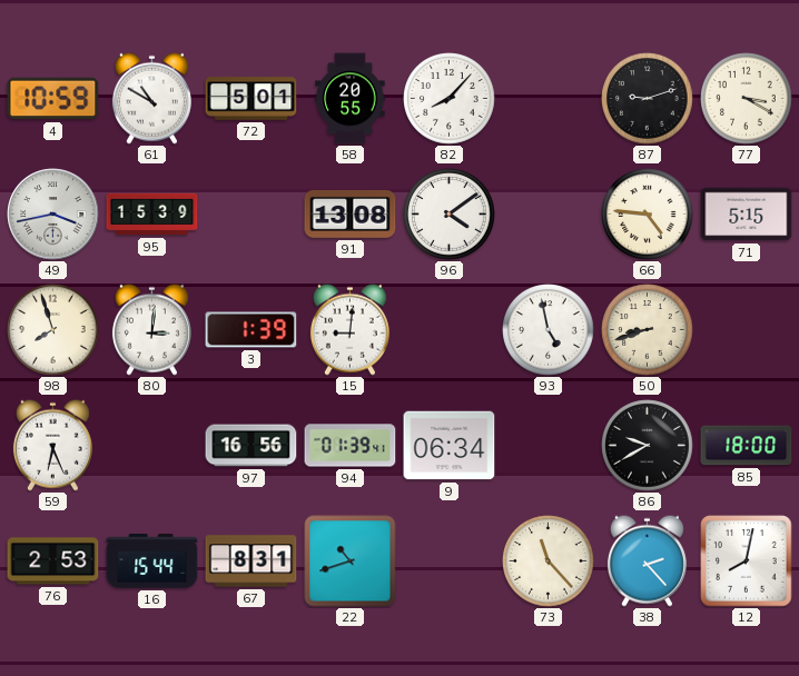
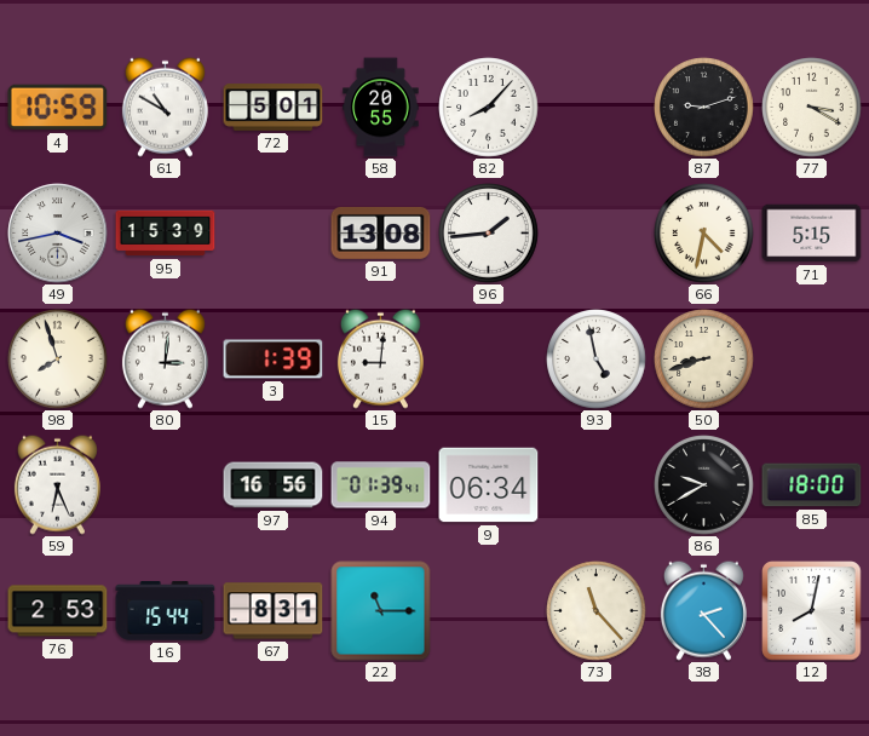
96: 4:09 -> 1:44
66: 4:46 -> 4:32
22: 10:42 -> 11:15
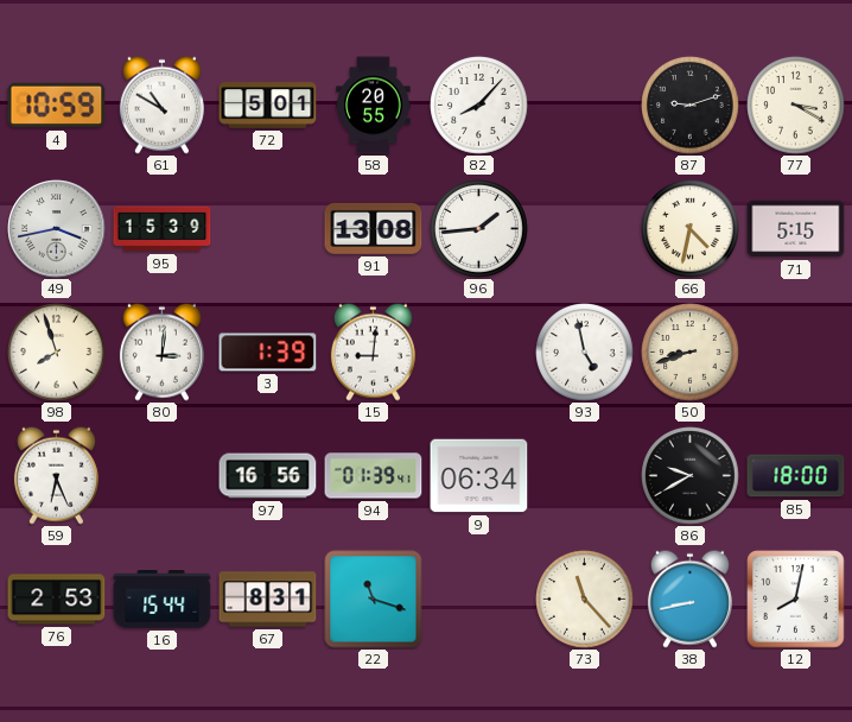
22: 11:15 -> 11:18
38: 2:23 -> 8:43
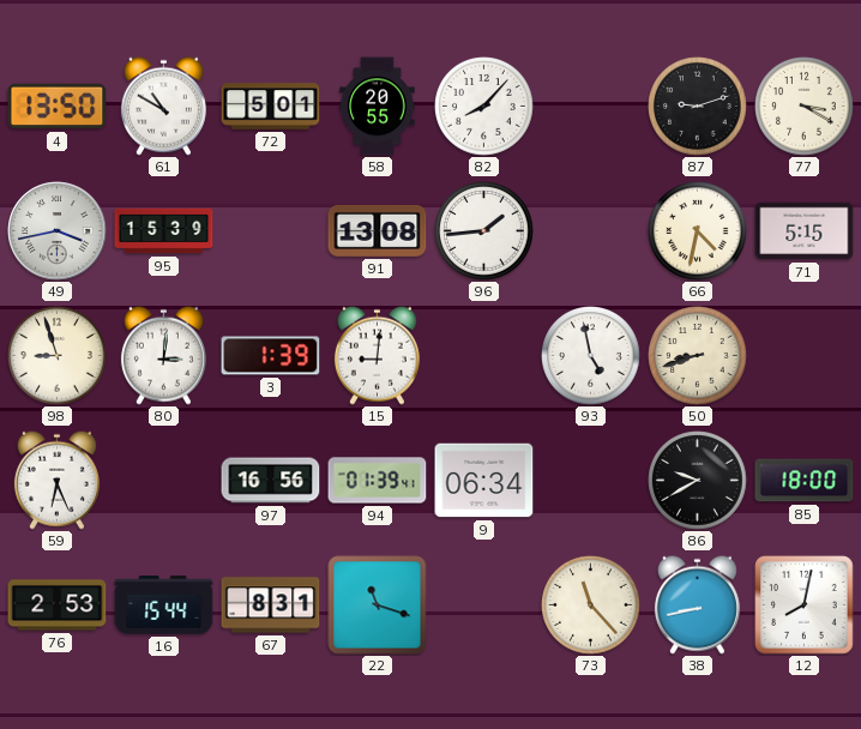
4: 10:59 -> 13:50
98: 7:57 -> 8:57
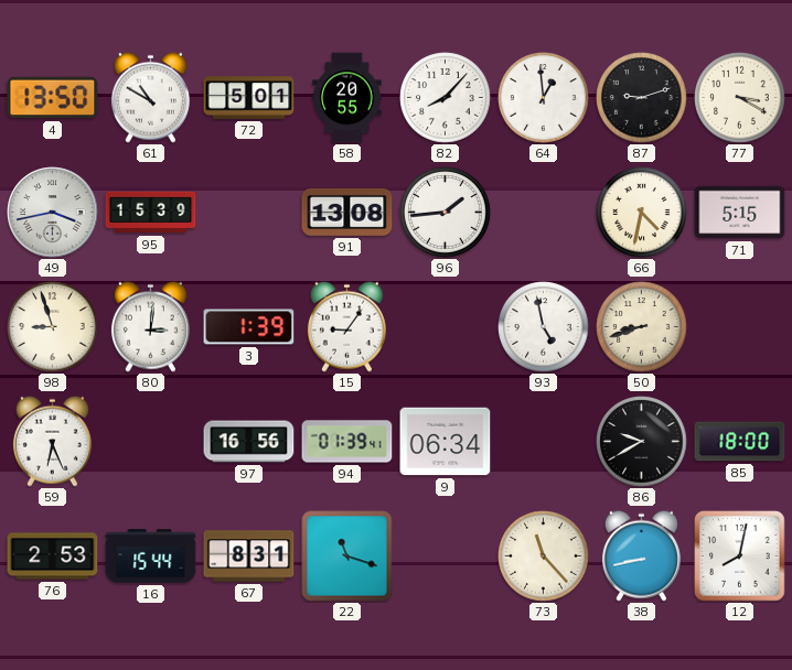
64: none -> 12:59
15: 9:01 -> 9:06
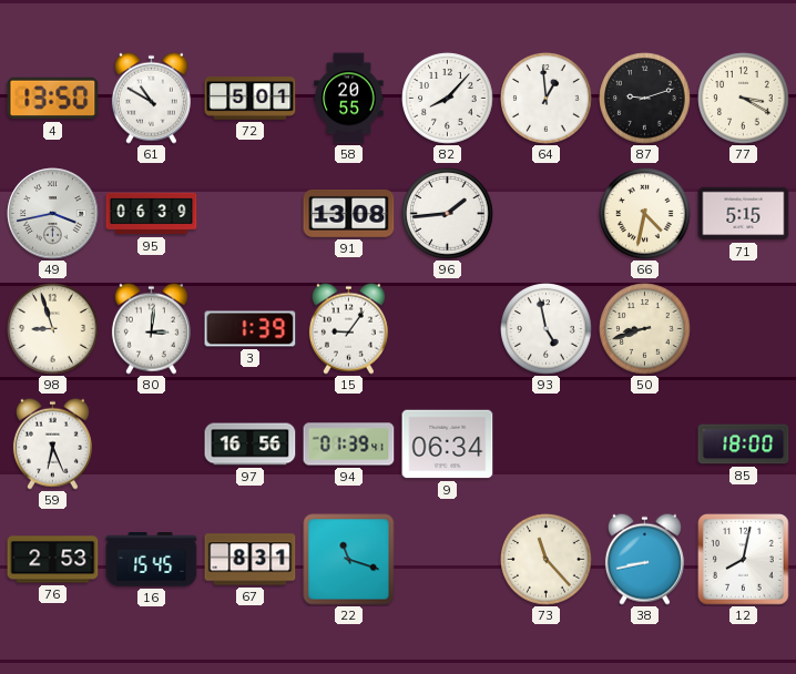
95: 15:39 -> 06:39
86: 9:40 -> none
16: 15:44 -> 15:45
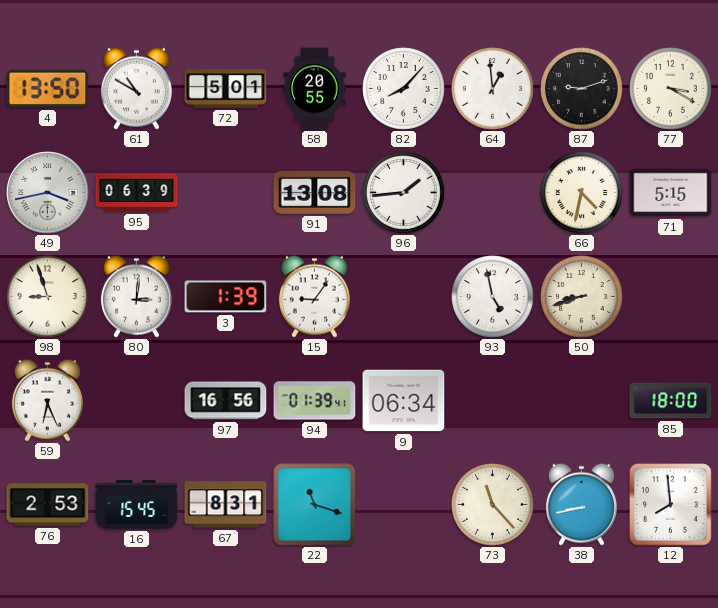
12: 8:02 -> 7:59
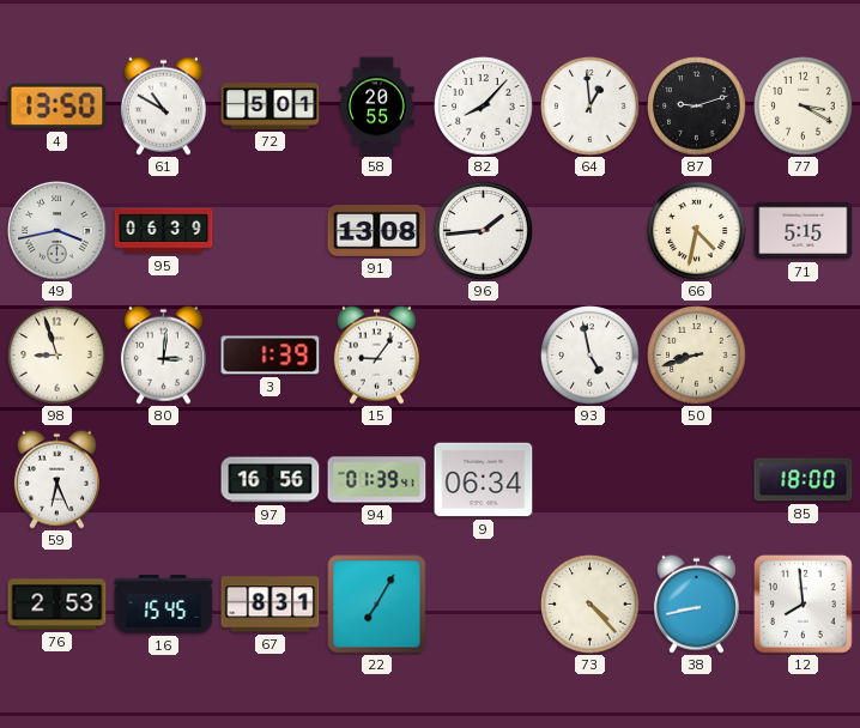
22: 11:18 -> 7:05
73: 11:23 -> 4:23
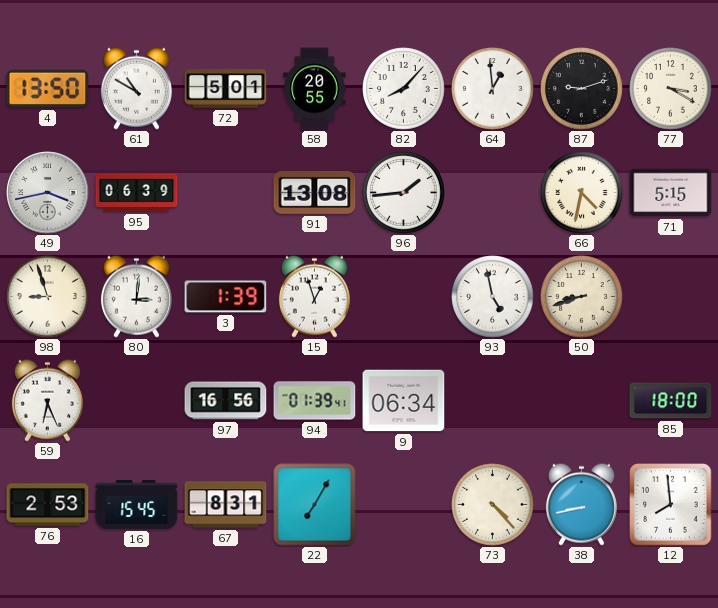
15: 9:06 -> 12:57
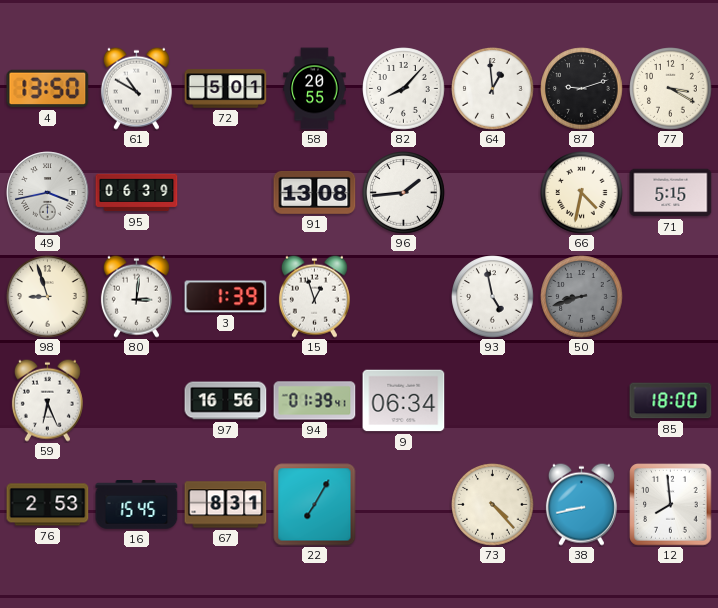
50 dial: cream -> grey
